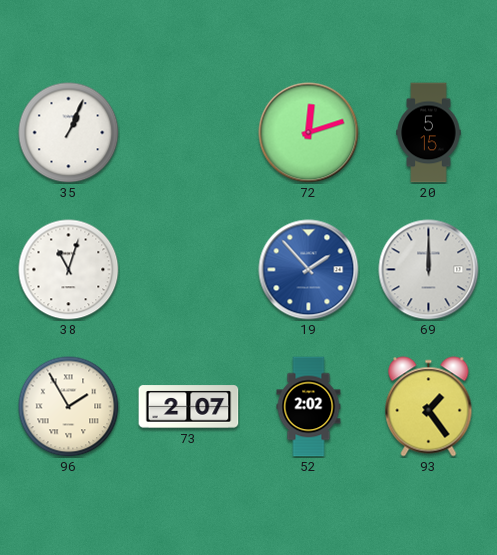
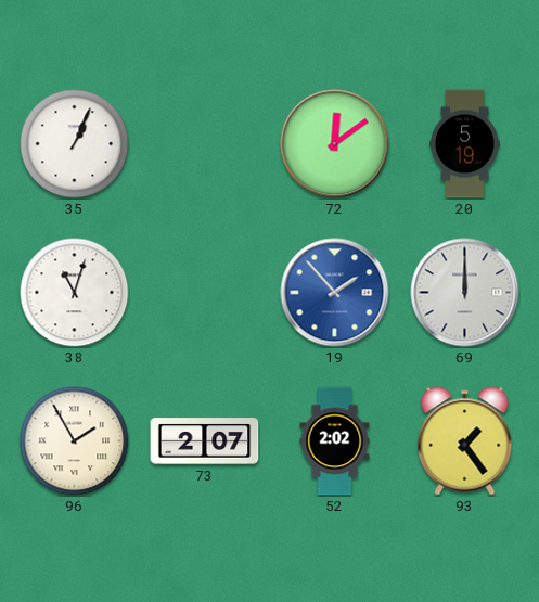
72: 12:12 -> 12:09
20: 5:15 -> 5:19
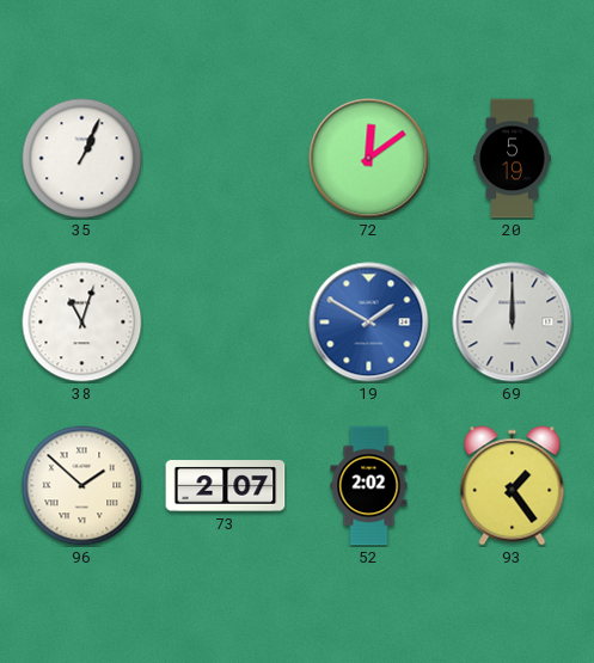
19: 1:53 -> 1:50
96: 1:55 -> 1:52
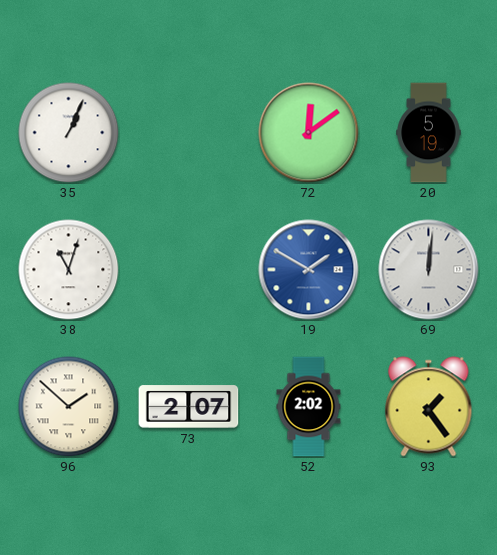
69: 12:00 -> 12:01
